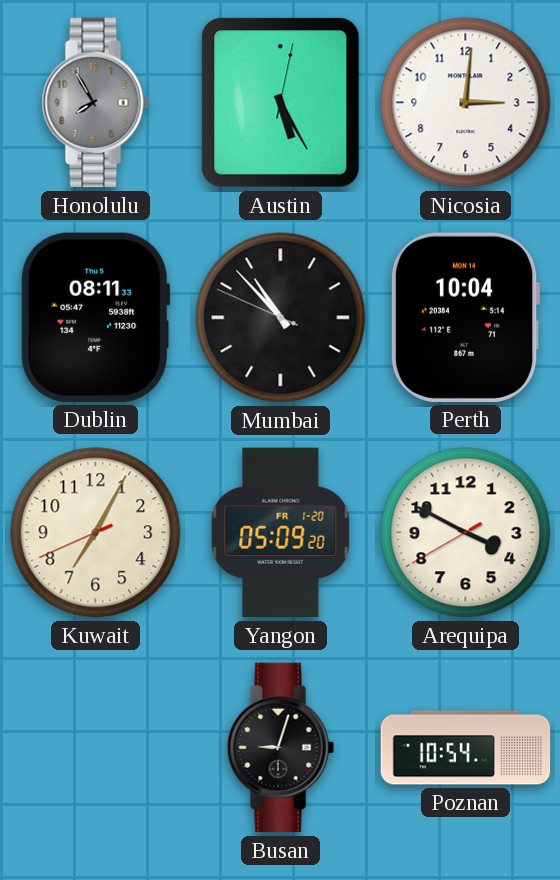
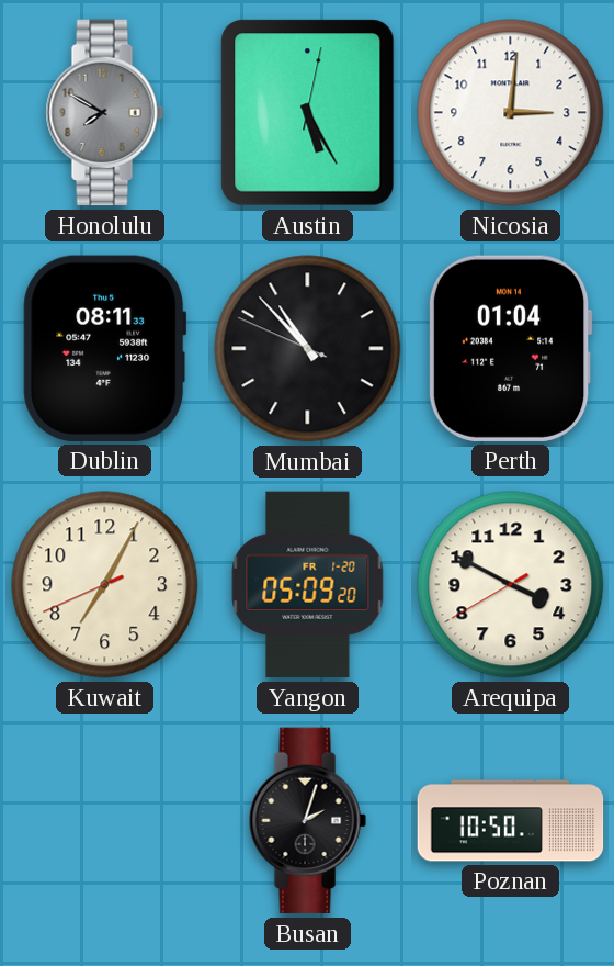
Honolulu: 7:55 -> 7:50
Perth: 10:04 -> 01:04
Busan: 9:03 -> 2:03
Poznan: 10:54 -> 10:50
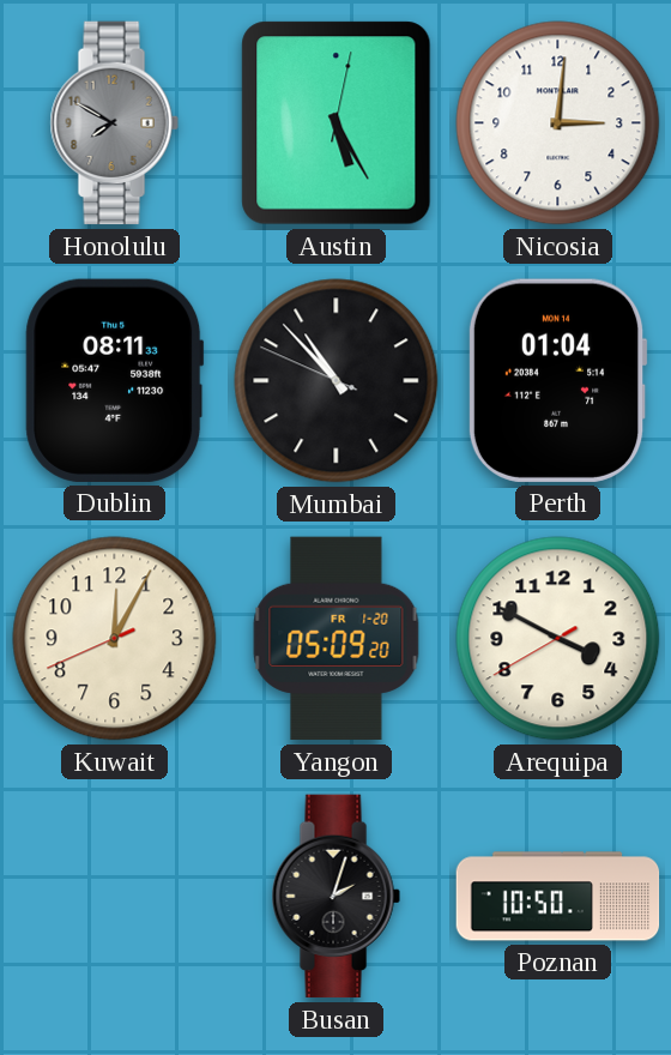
Kuwait: 7:04 -> 12:04
